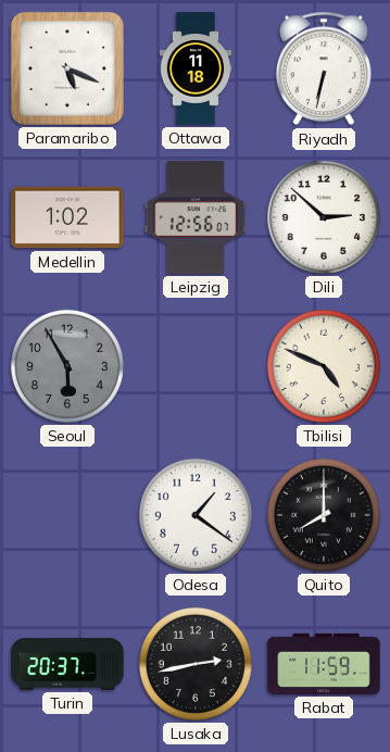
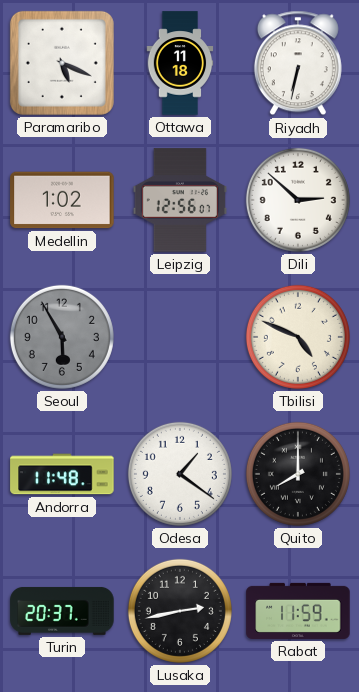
Andorra: none -> 11:48
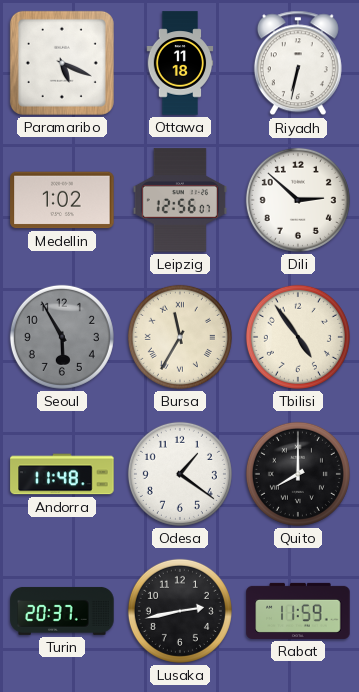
Bursa: none -> 11:35
Tbilisi: 4:49 -> 4:54
